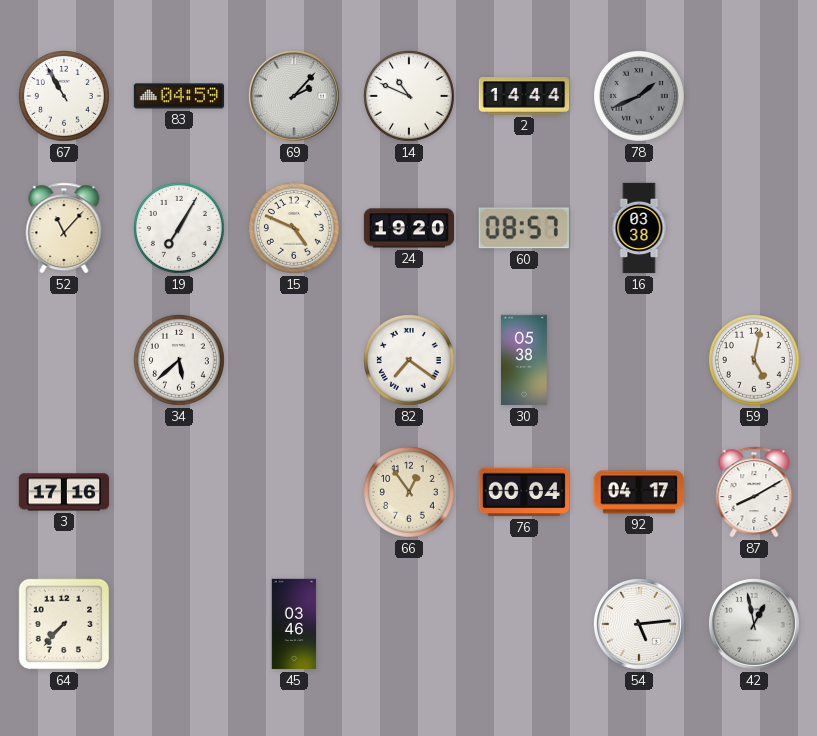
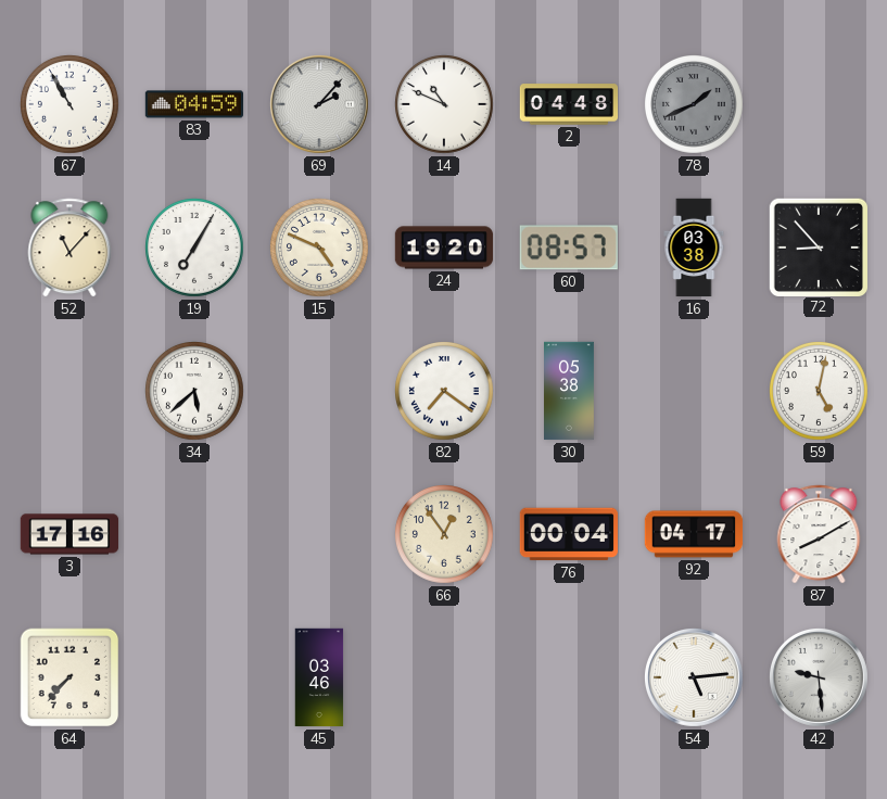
2: 14:44 -> 04:48
72: none -> 8:53
42: 12:58 -> 9:29
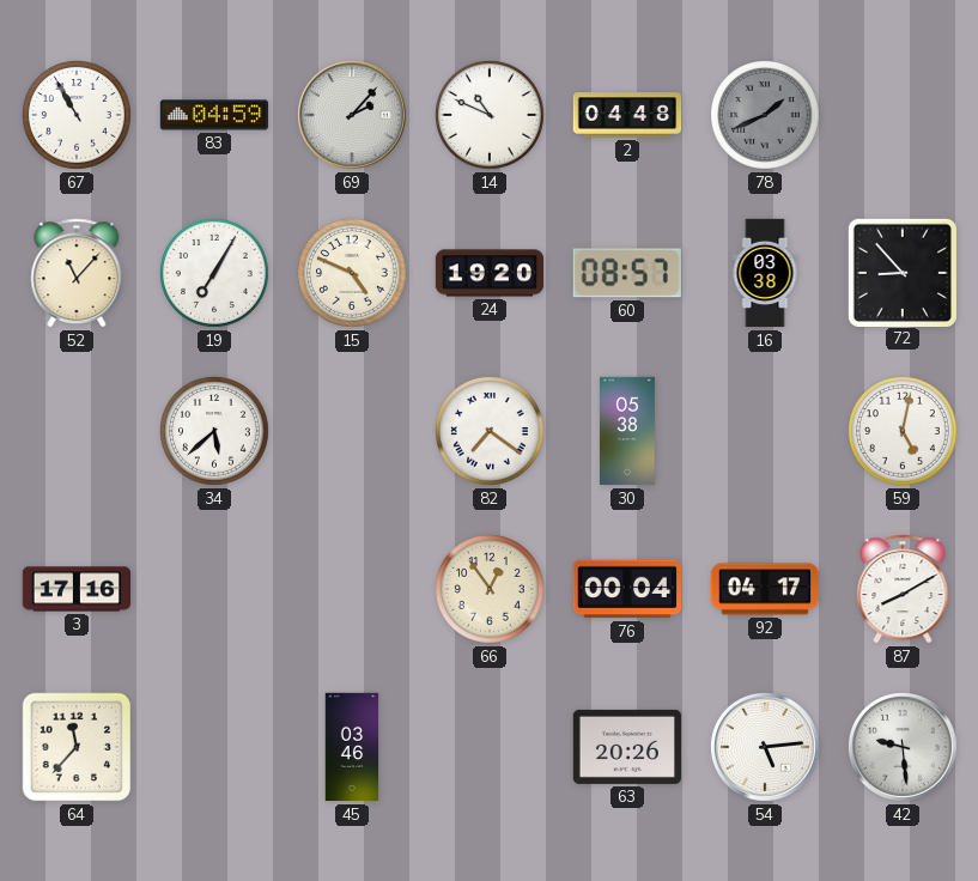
64: 7:37 -> 11:37
63: none -> 20:26
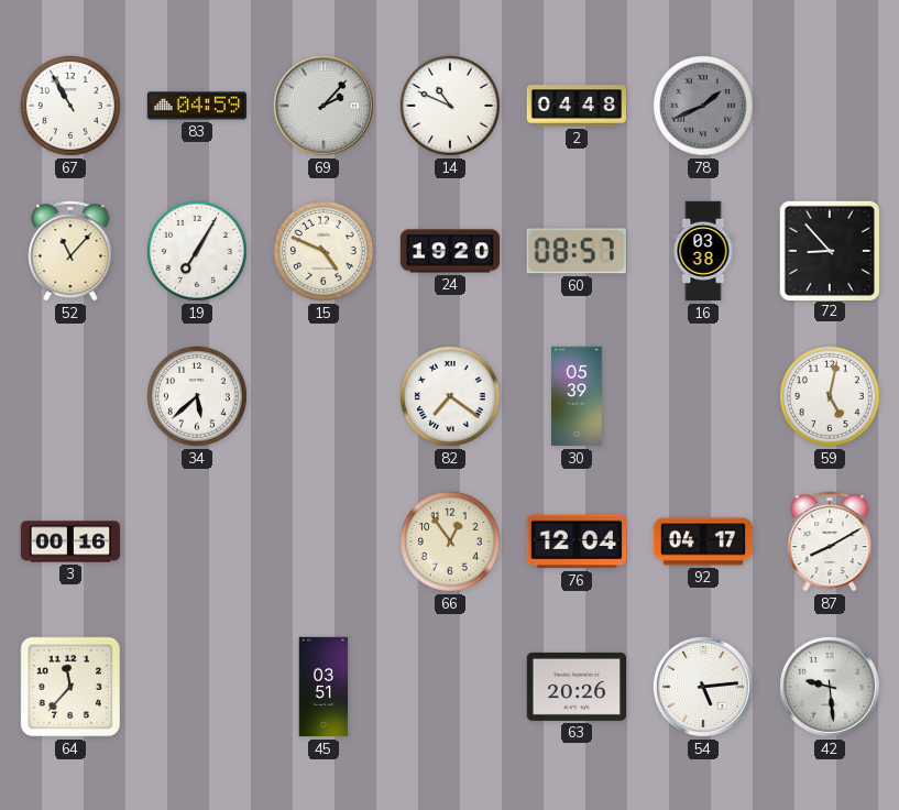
30: 05:38 -> 05:39
3: 17:16 -> 00:16
76: 00:04 -> 12:04
45: 03:46 -> 03:51
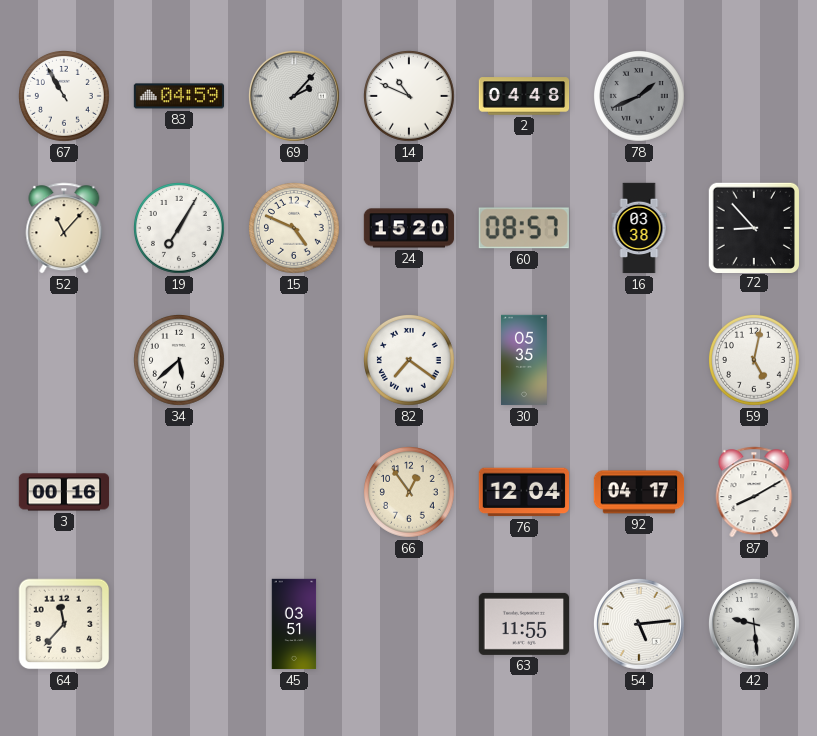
24: 19:20 -> 15:20
30: 05:39 -> 05:35
63: 20:26 -> 11:55
